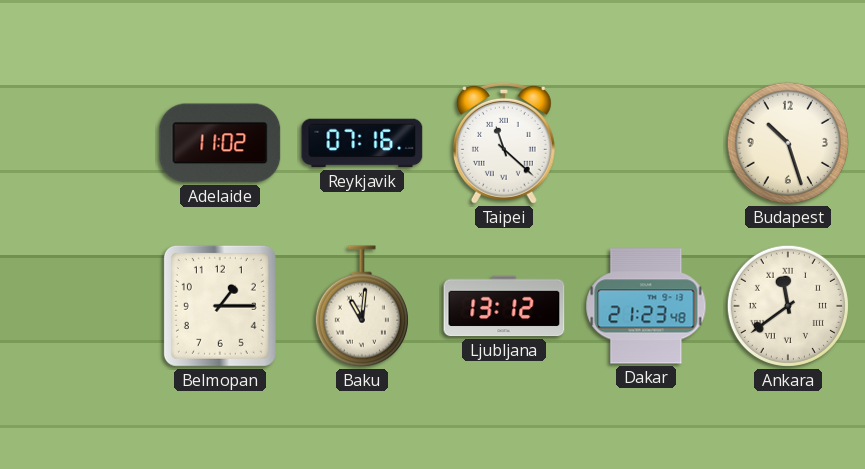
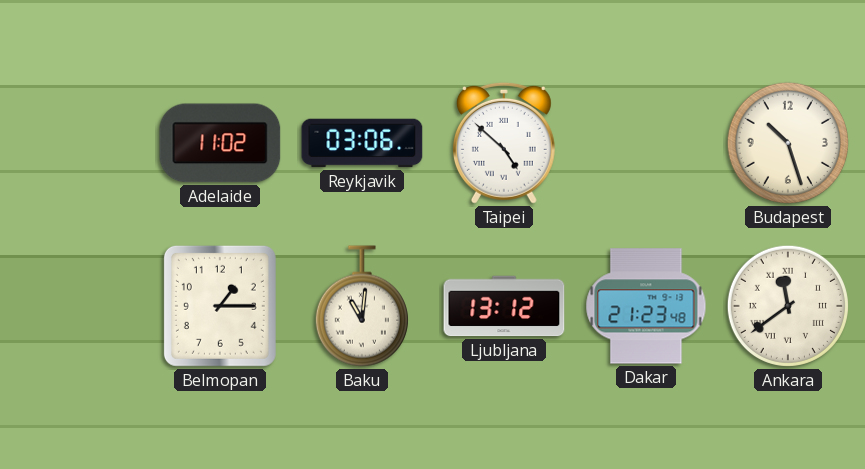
Reykjavik: 07:16 -> 03:06
Taipei: 11:22 -> 4:52
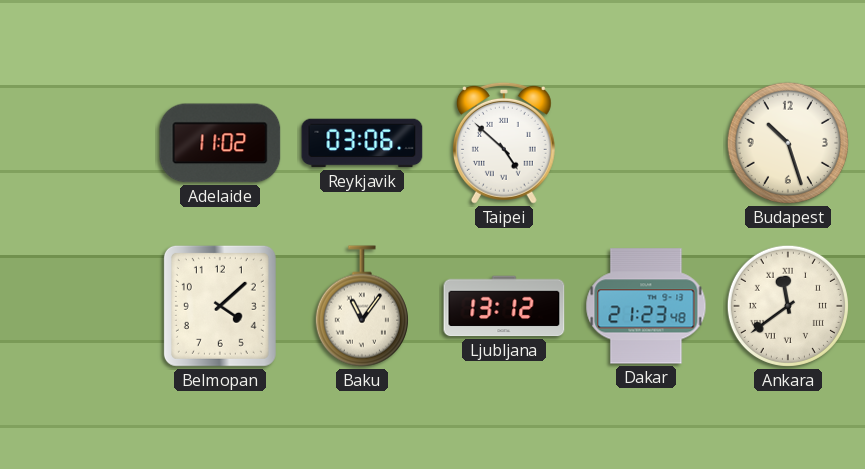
Belmopan: 1:15 -> 4:08
Baku: 11:01 -> 11:06
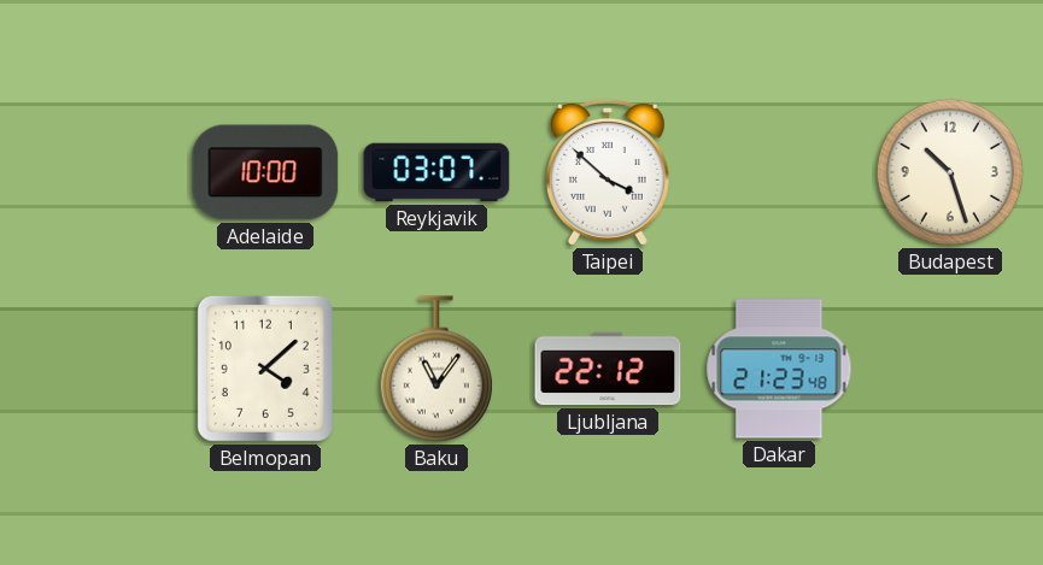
Adelaide: 11:02 -> 10:00
Reykjavik: 03:06 -> 03:07
Taipei: 4:52 -> 3:52
Ljubljana: 13:12 -> 22:12
Ankara: 11:39 -> none
